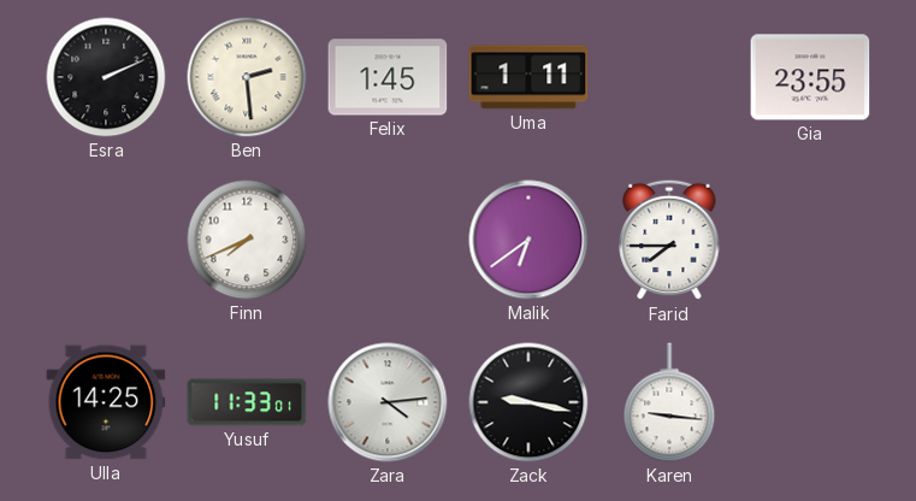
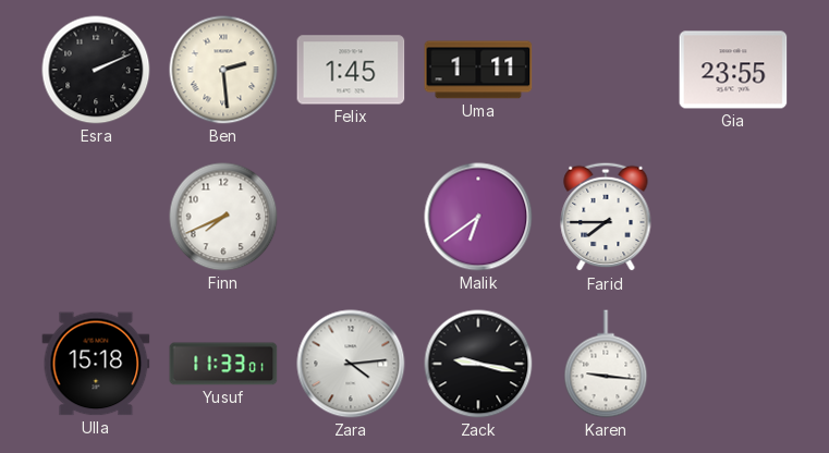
Ulla: 14:25 -> 15:18
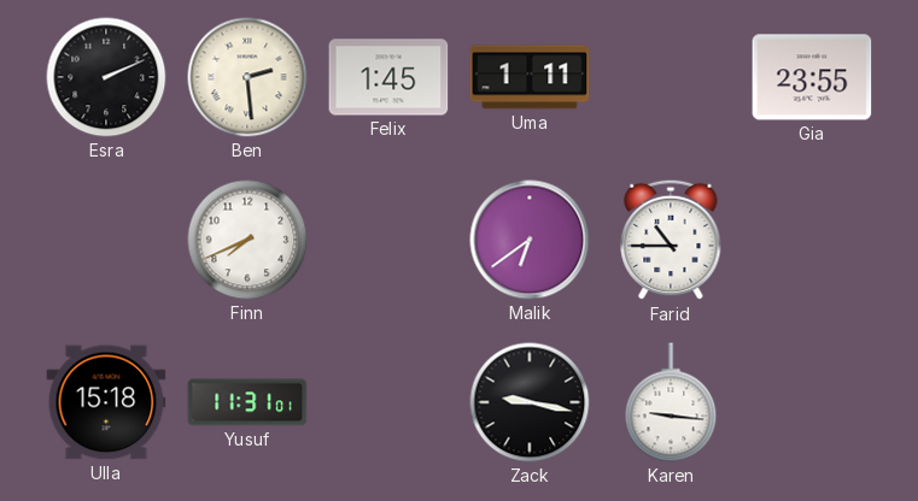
Farid: 7:45 -> 10:45
Yusuf: 11:33 -> 11:31
Zara: 4:14 -> none
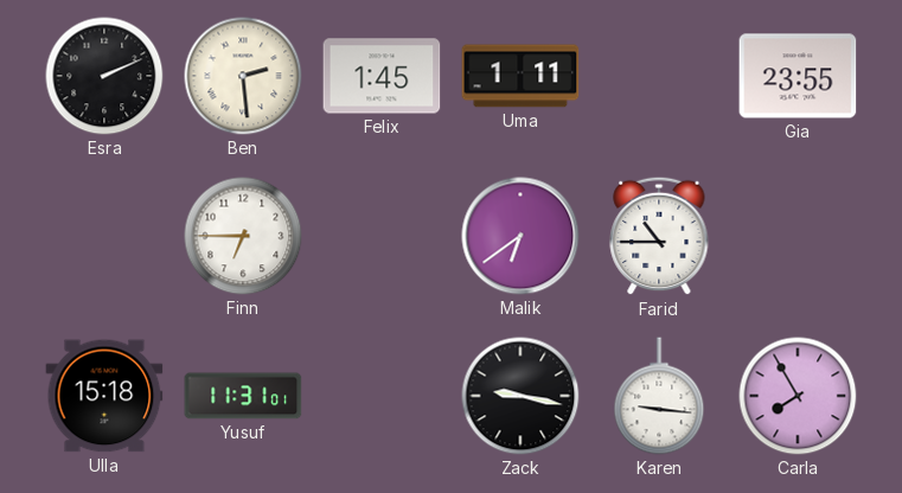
Finn: 7:41 -> 6:45
Carla: none -> 7:55
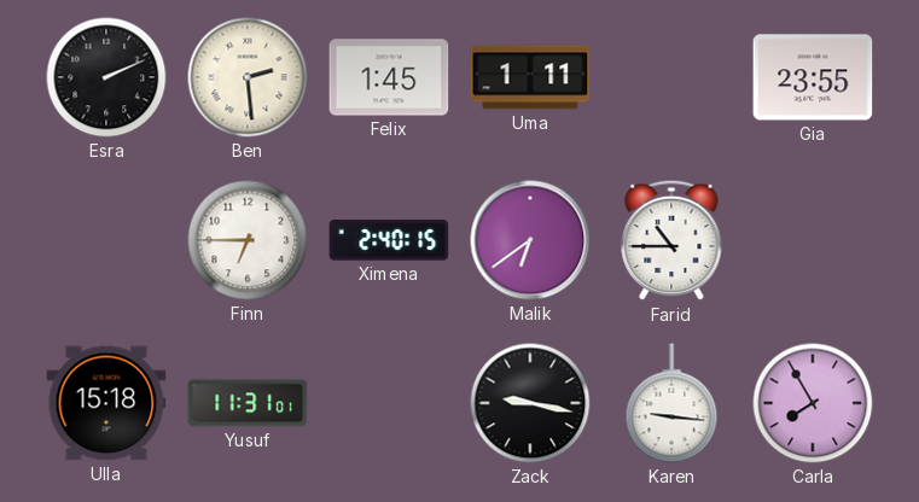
Ximena: none -> 2:40
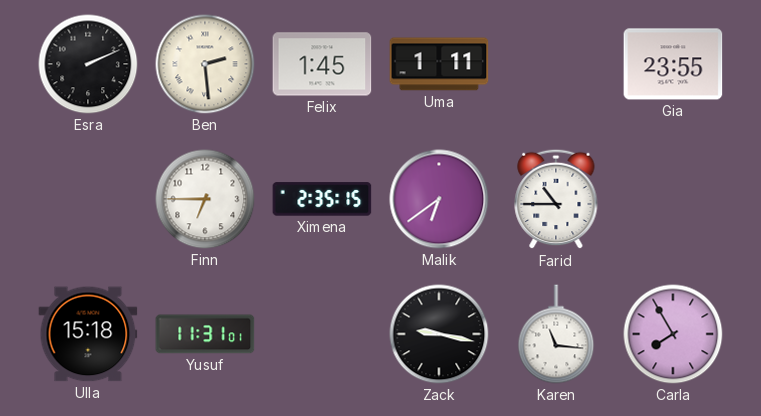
Ximena: 2:40 -> 2:35
Karen: 9:16 -> 11:16
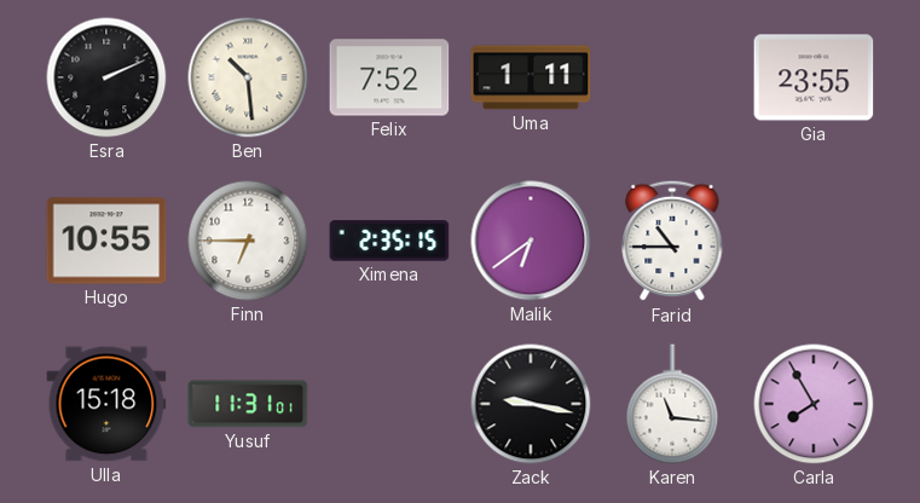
Ben: 2:29 -> 10:29
Felix: 1:45 -> 7:52
Hugo: none -> 10:55
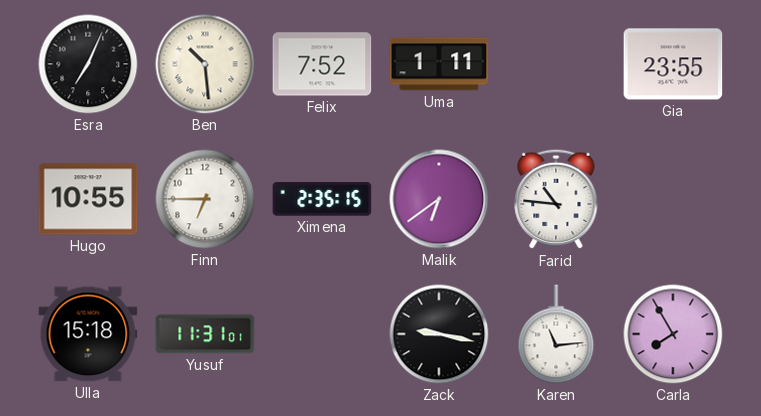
Esra: 2:11 -> 7:04
Farid: 10:45 -> 10:46
Karen: 11:16 -> 11:14
